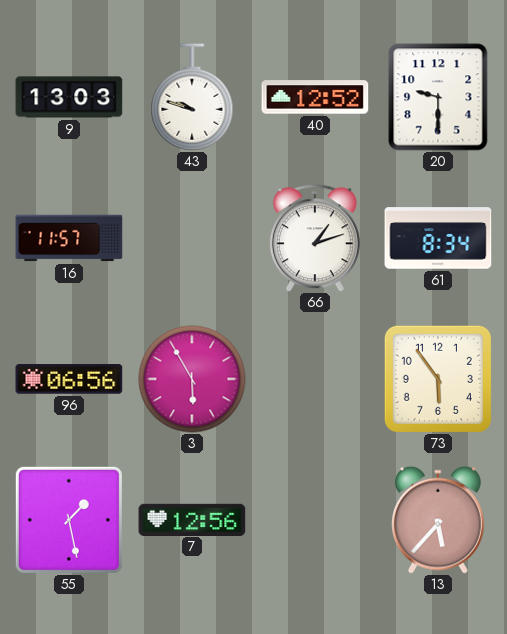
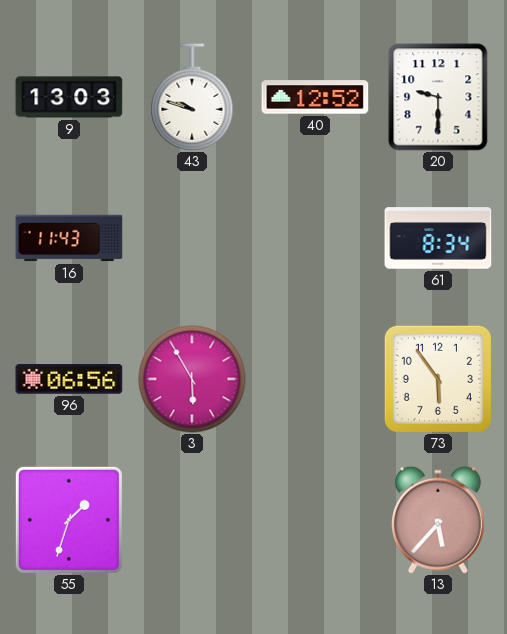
16: 11:57 -> 11:43
66: 1:12 -> none
55: 1:28 -> 1:33
7: 12:56 -> none
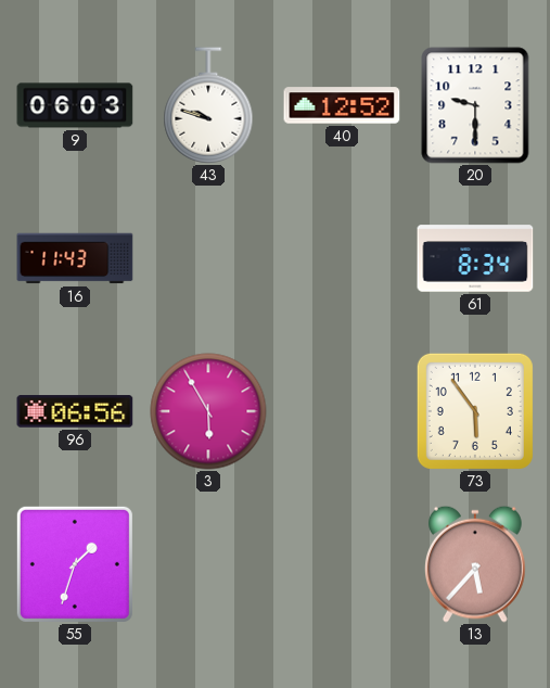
9: 13:03 -> 06:03
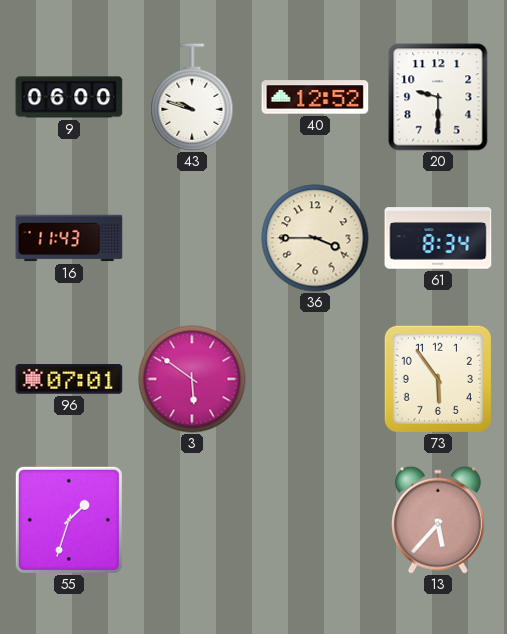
9: 06:03 -> 06:00
36: none -> 3:45
96: 06:56 -> 07:01
3: 5:55 -> 5:51
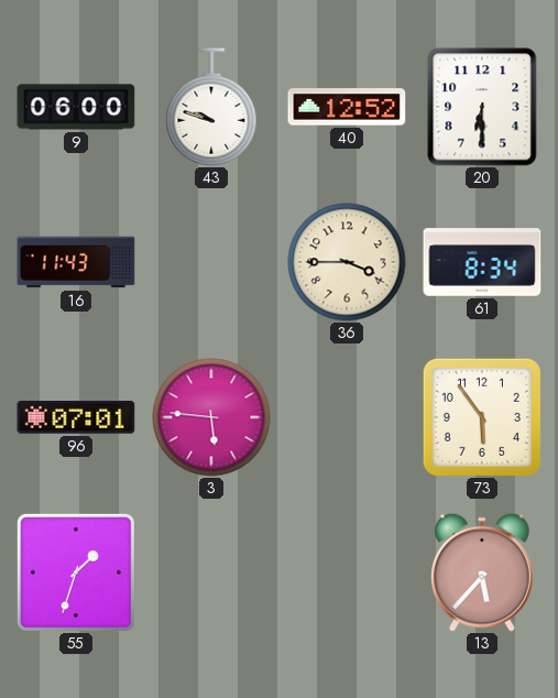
20: 9:30 -> 6:30
3: 5:51 -> 5:46
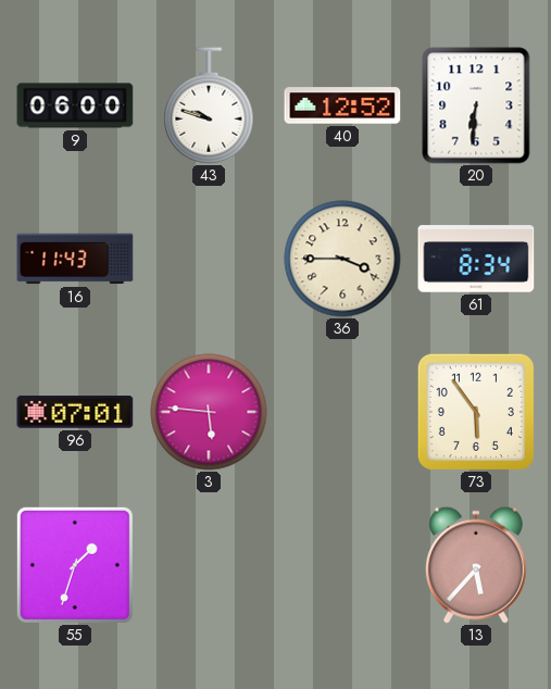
20: 6:30 -> 6:31
